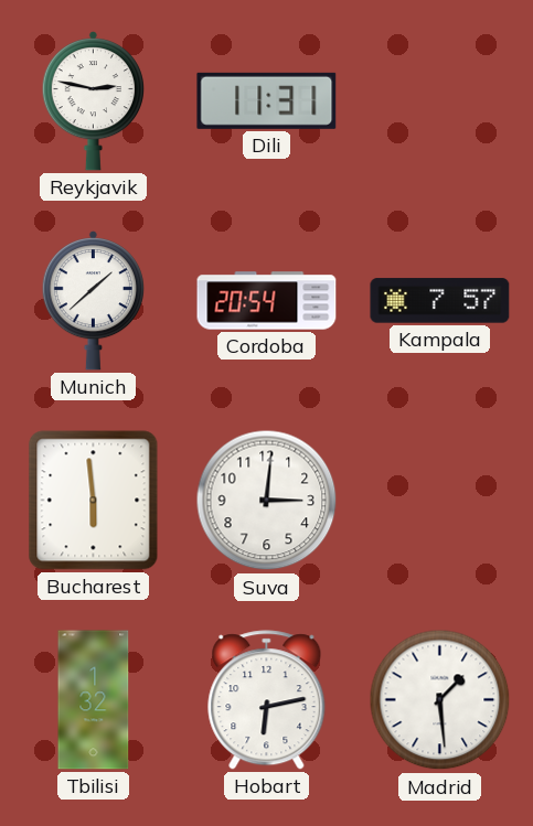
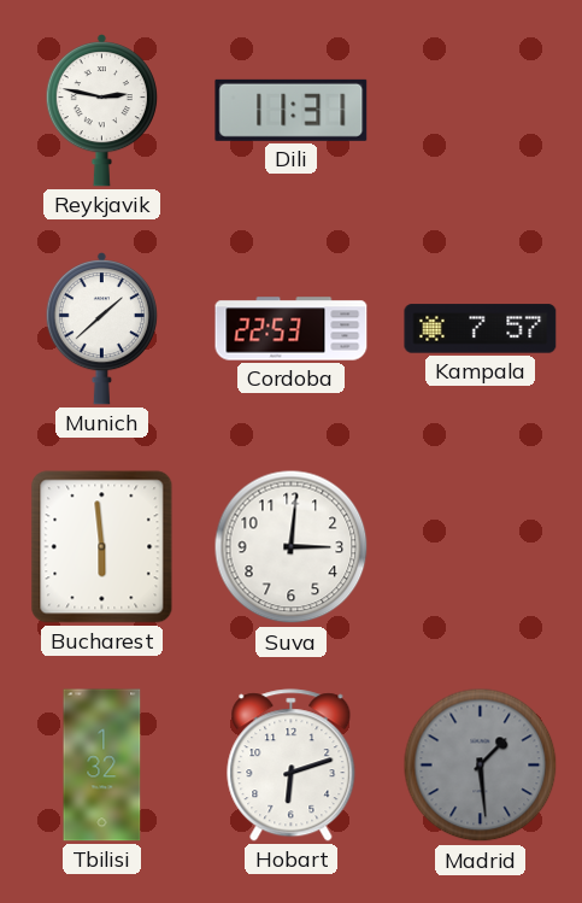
Cordoba: 20:54 -> 22:53
Hobart: 6:13 -> 6:12
Madrid dial: white -> grey
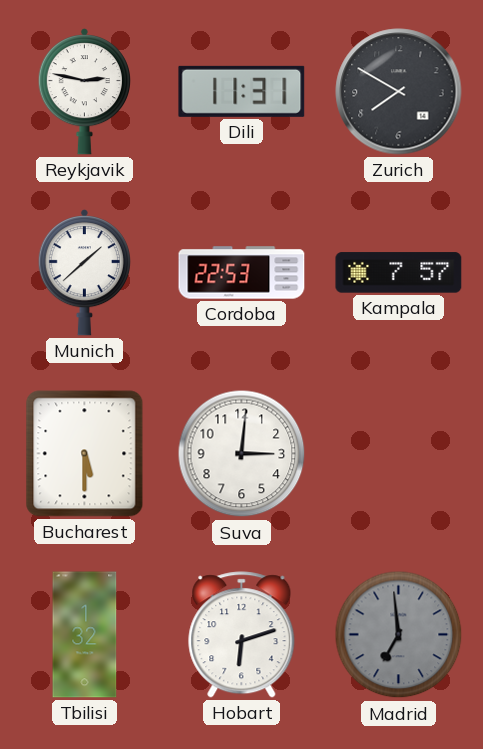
Zurich: none -> 7:50
Bucharest: 5:59 -> 5:30
Madrid: 1:29 -> 6:59
